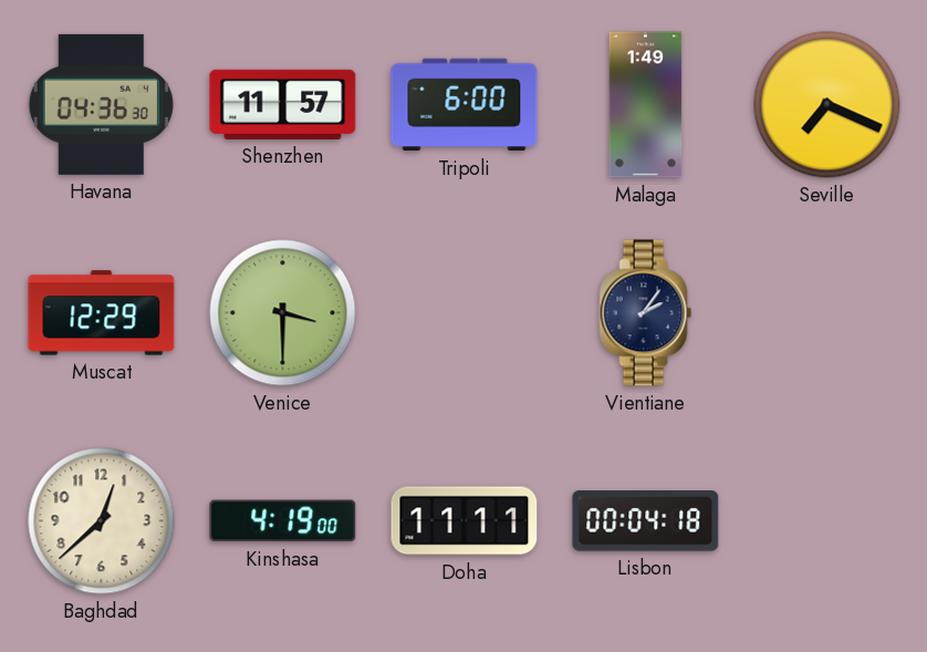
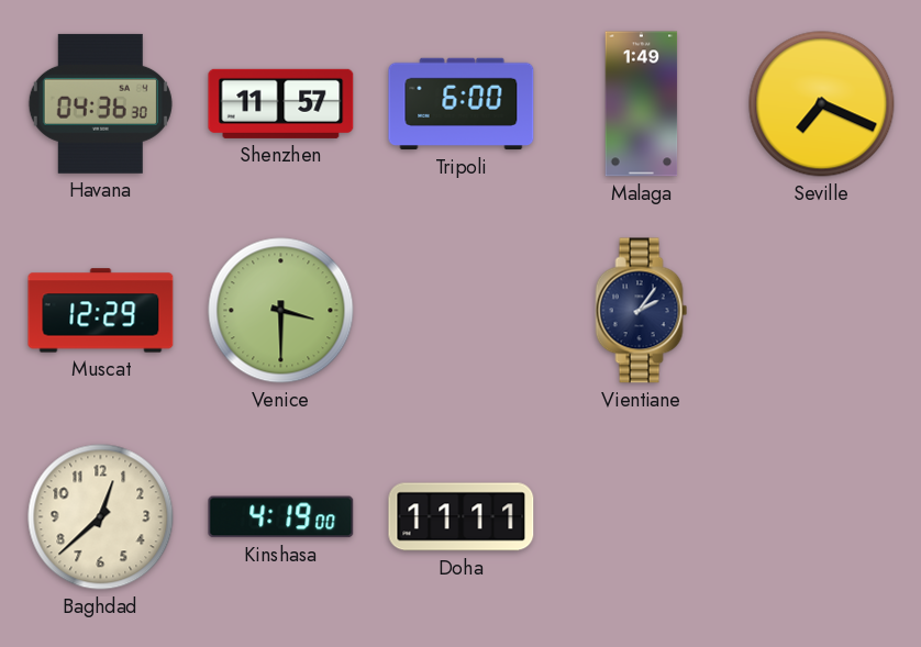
Lisbon: 00:04 -> none
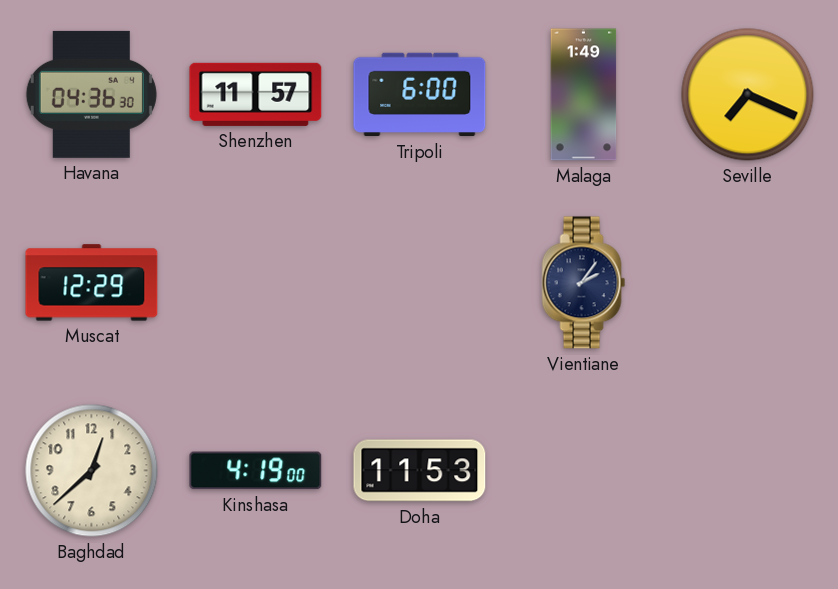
Venice: 3:30 -> none
Doha: 11:11 -> 11:53
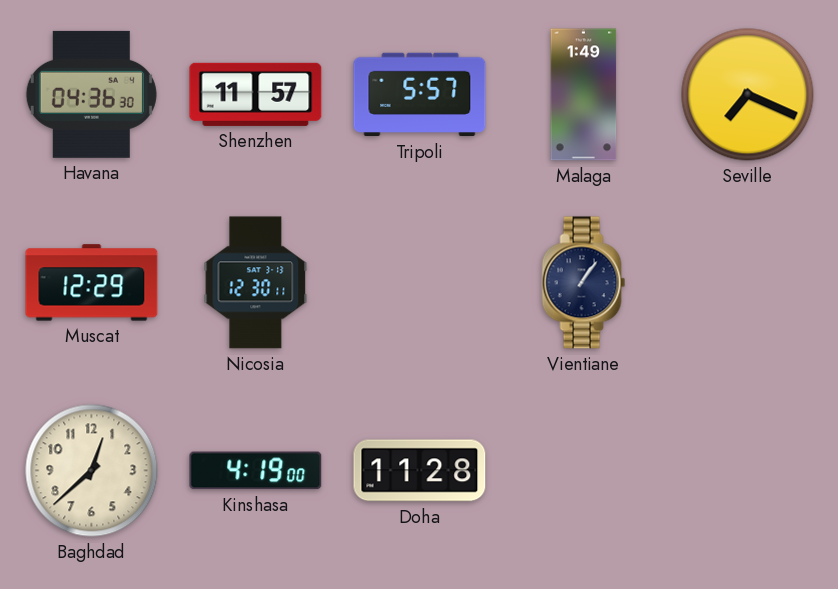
Tripoli: 6:00 -> 5:57
Nicosia: none -> 12:30
Vientiane: 2:06 -> 1:06
Doha: 11:53 -> 11:28
